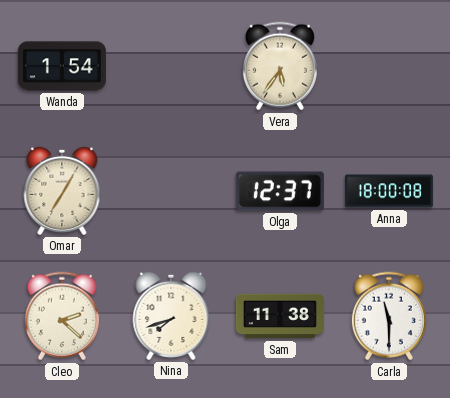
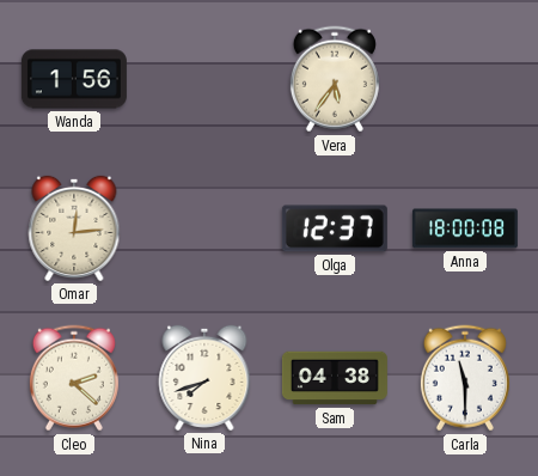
Wanda: 1:54 -> 1:56
Omar: 7:05 -> 12:14
Sam: 11:38 -> 04:38
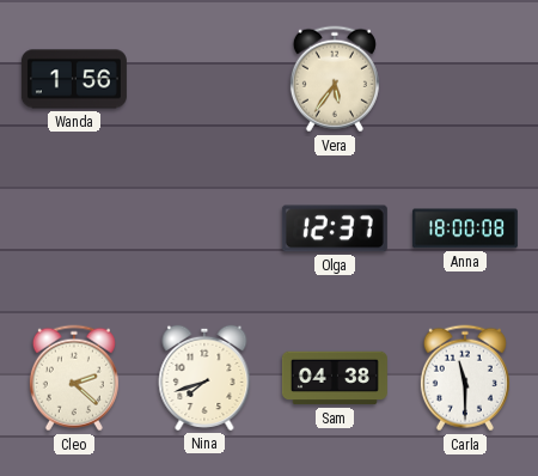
Omar: 12:14 -> none
